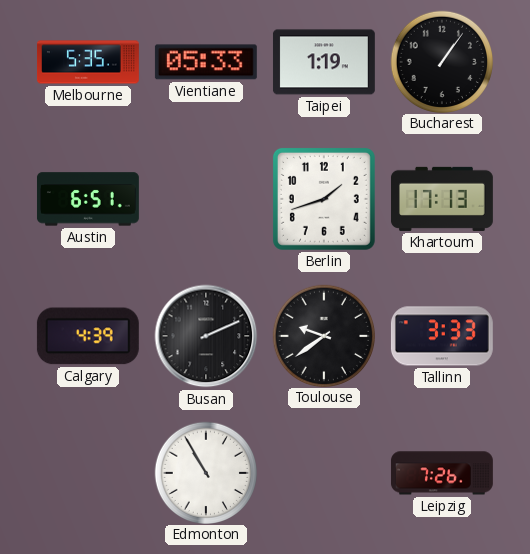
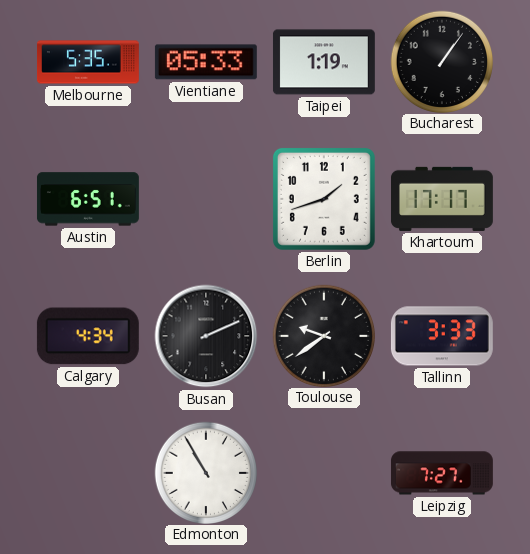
Khartoum: 17:13 -> 17:17
Calgary: 4:39 -> 4:34
Leipzig: 7:26 -> 7:27
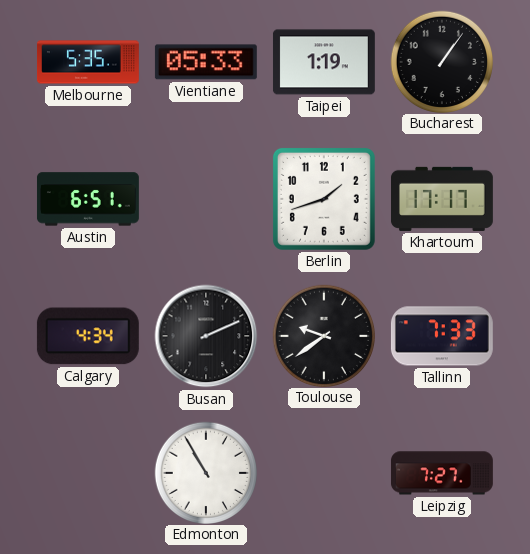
Tallinn: 3:33 -> 7:33
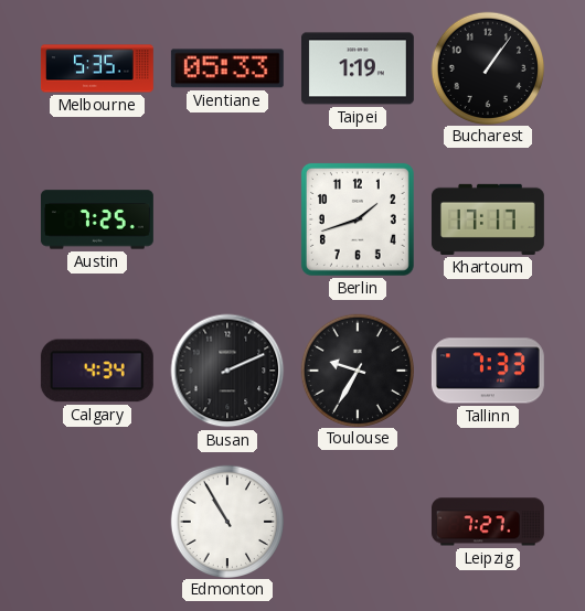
Austin: 6:51 -> 7:25
Toulouse: 9:39 -> 9:35
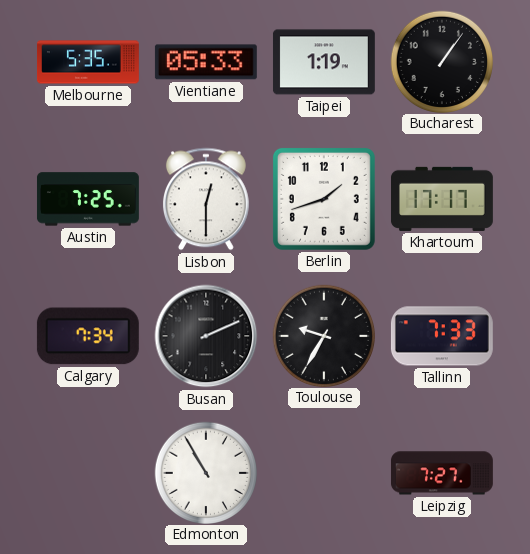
Lisbon: none -> 12:30
Calgary: 4:34 -> 7:34
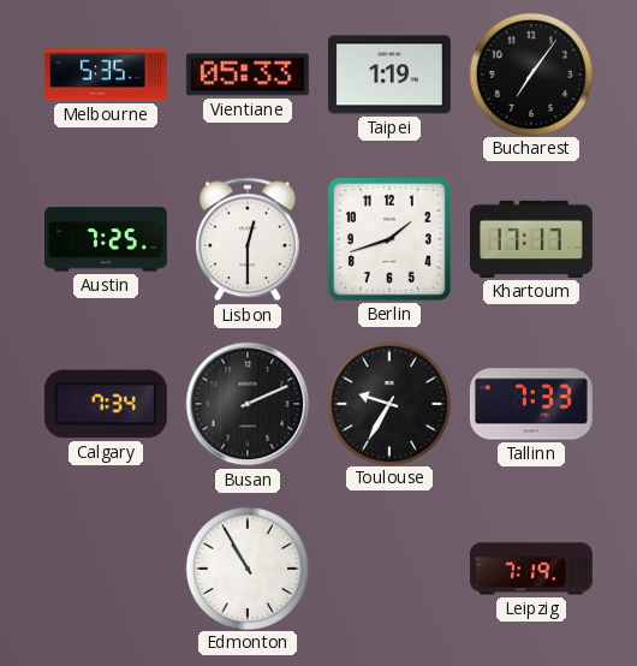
Bucharest: 1:06 -> 7:06
Leipzig: 7:27 -> 7:19
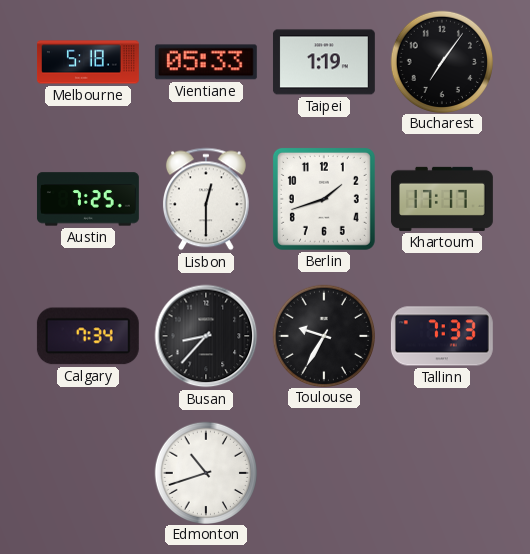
Melbourne: 5:35 -> 5:18
Busan: 2:11 -> 8:37
Edmonton: 10:55 -> 10:42
Leipzig: 7:19 -> none
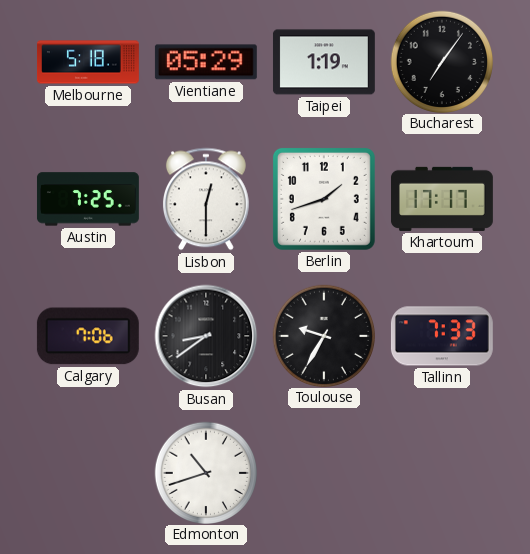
Vientiane: 05:33 -> 05:29
Calgary: 7:34 -> 7:06
Busan: 8:37 -> 8:39
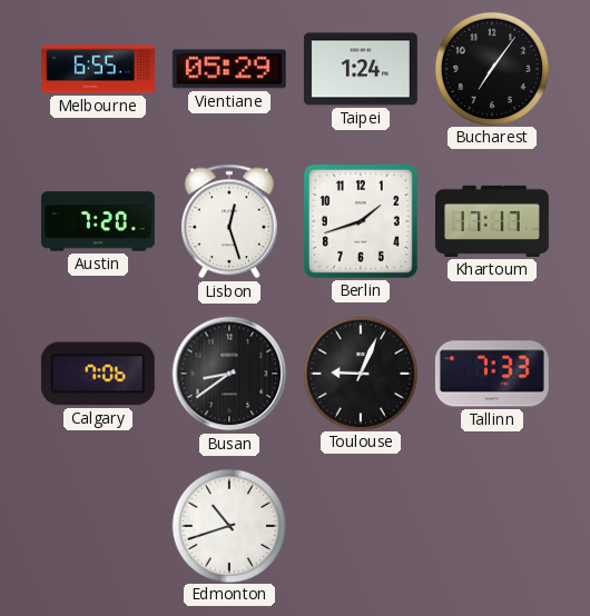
Melbourne: 5:18 -> 6:55
Taipei: 1:19 -> 1:24
Austin: 7:25 -> 7:20
Lisbon: 12:30 -> 12:27
Toulouse: 9:35 -> 9:04
